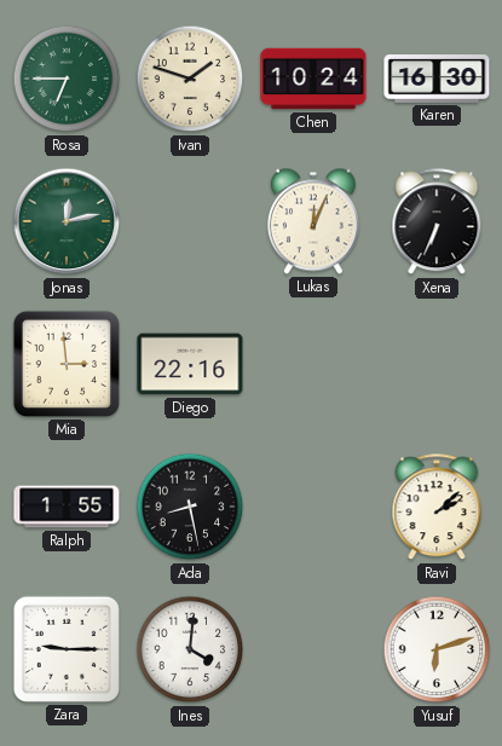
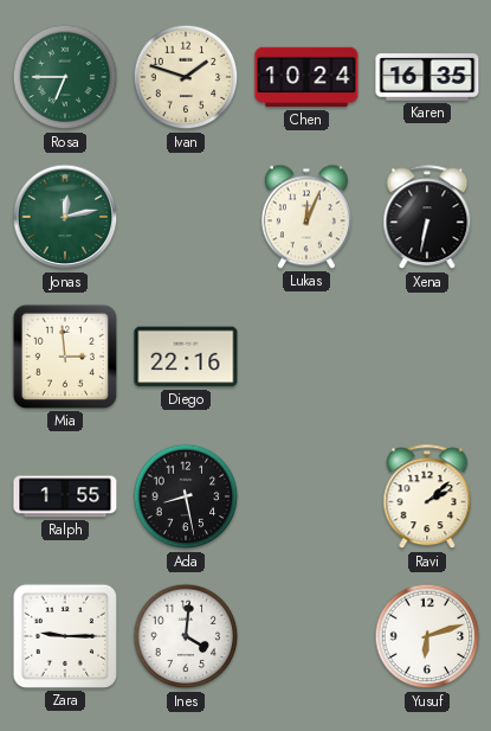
Karen: 16:30 -> 16:35
Xena: 6:34 -> 6:32
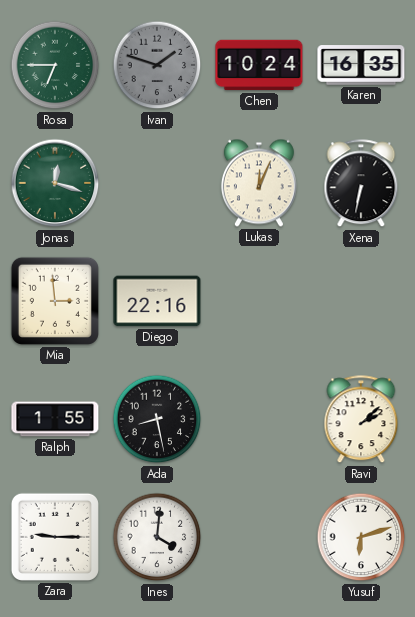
Ivan dial: cream -> grey
Jonas: 12:13 -> 12:18
